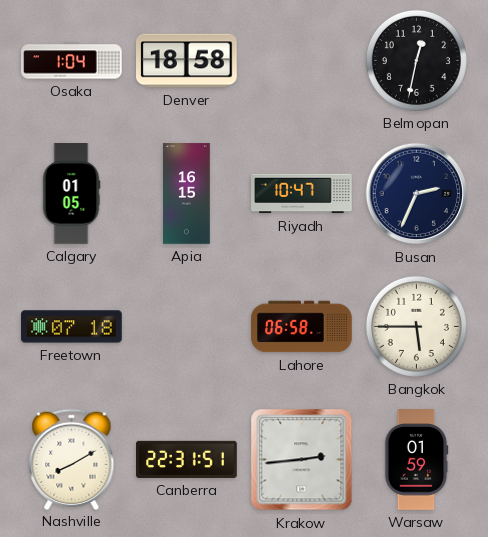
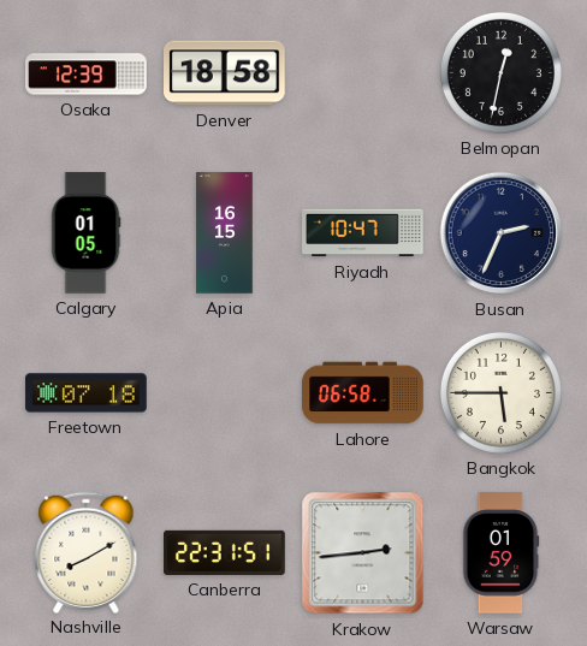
Osaka: 1:04 -> 12:39
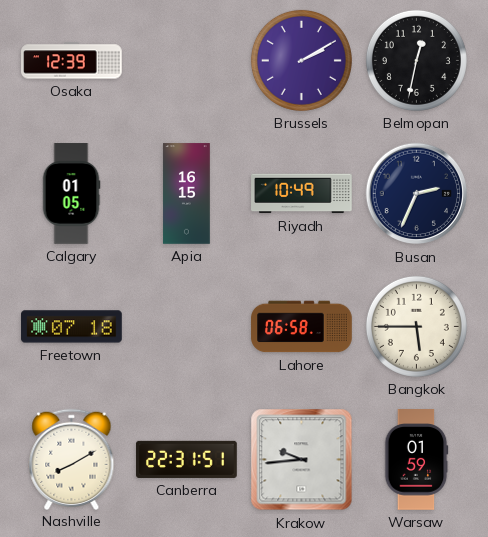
Denver: 18:58 -> none
Brussels: none -> 2:10
Riyadh: 10:47 -> 10:49
Krakow: 2:44 -> 9:44
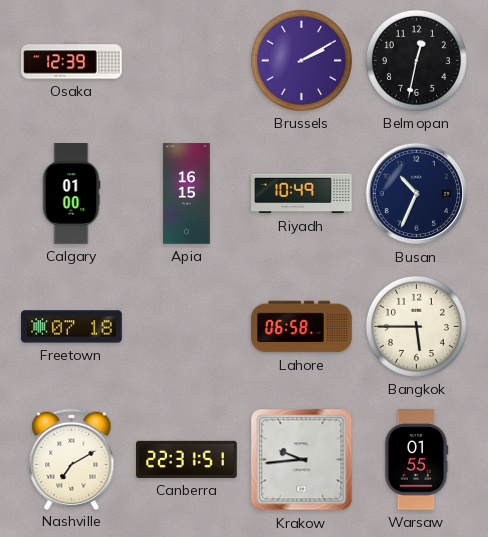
Calgary: 01:05 -> 01:00
Busan: 2:34 -> 10:34
Nashville: 8:10 -> 7:10
Warsaw: 01:59 -> 01:55
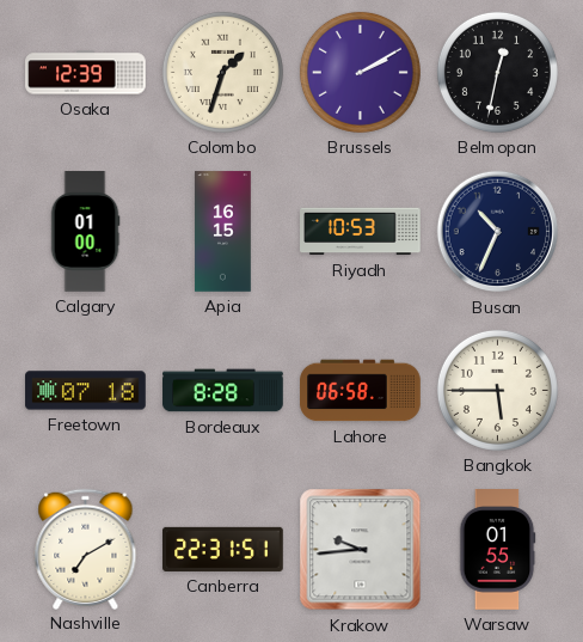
Colombo: none -> 1:33
Riyadh: 10:49 -> 10:53
Bordeaux: none -> 8:28
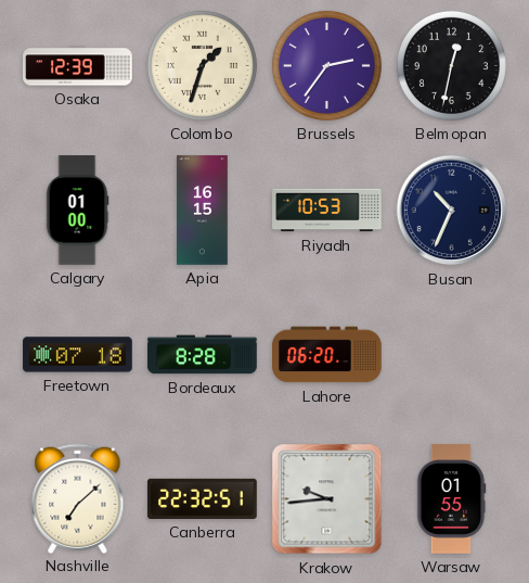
Brussels: 2:10 -> 2:36
Lahore: 06:58 -> 06:20
Bangkok: 5:45 -> none
Nashville: 7:10 -> 7:08
Canberra: 22:31 -> 22:32
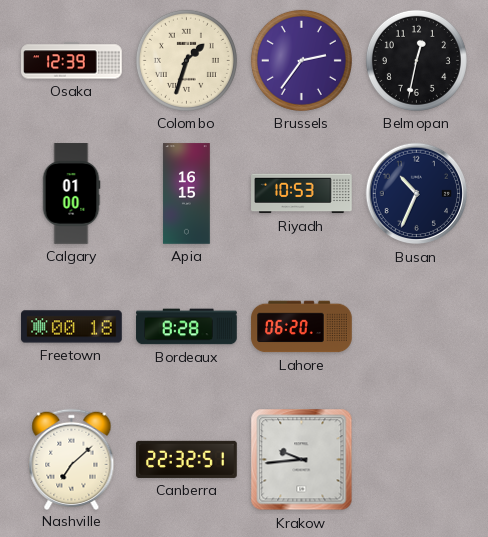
Freetown: 07:18 -> 00:18
Warsaw: 01:55 -> none
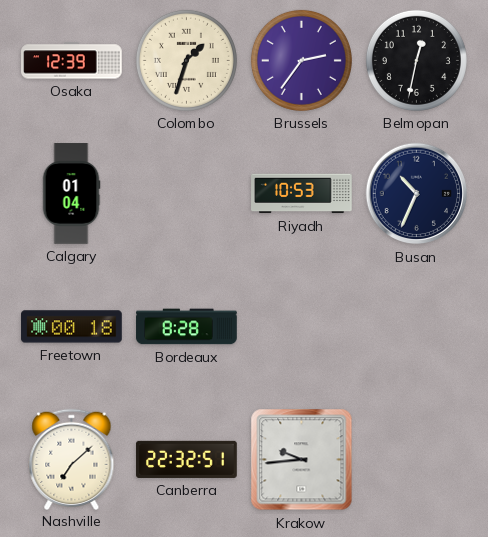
Calgary: 01:00 -> 01:04
Apia: 16:15 -> none
Lahore: 06:20 -> none
